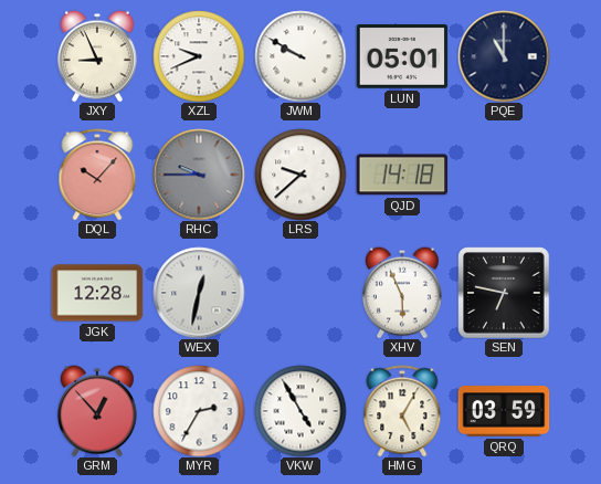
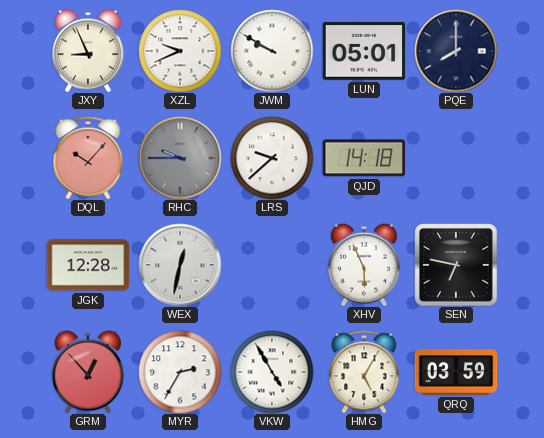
PQE: 11:00 -> 8:00
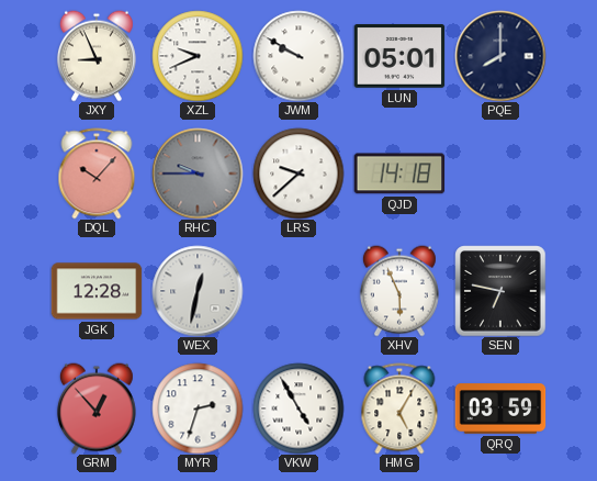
MYR: 2:35 -> 2:33
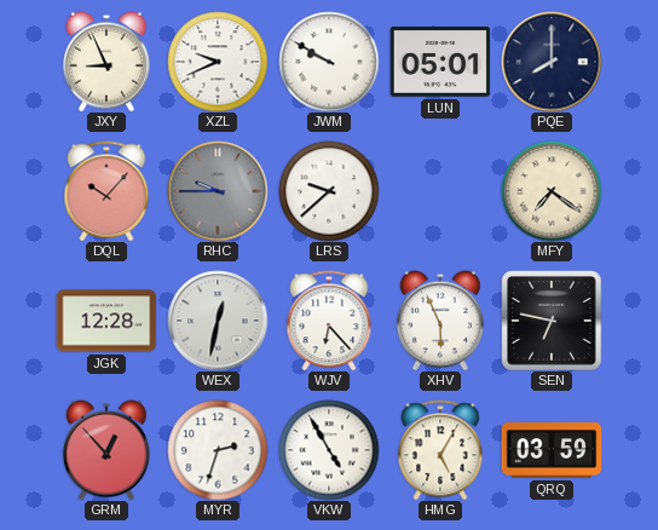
QJD: 14:18 -> none
MFY: none -> 7:21
WJV: none -> 6:23
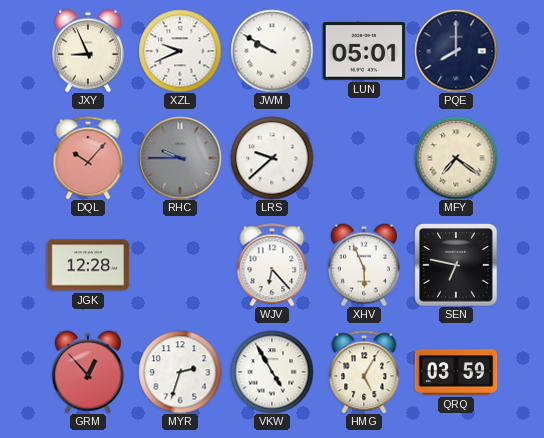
WEX: 12:32 -> none
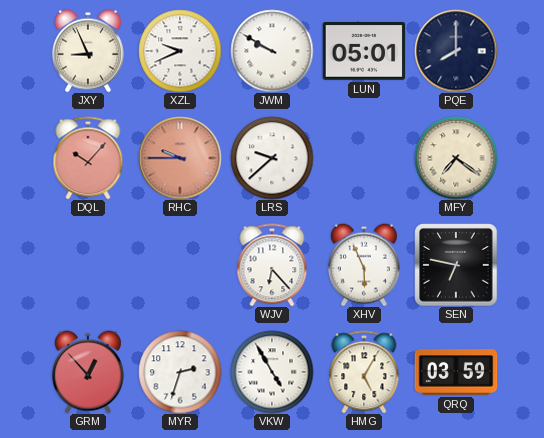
RHC dial: grey -> salmon
JGK: 12:28 -> none
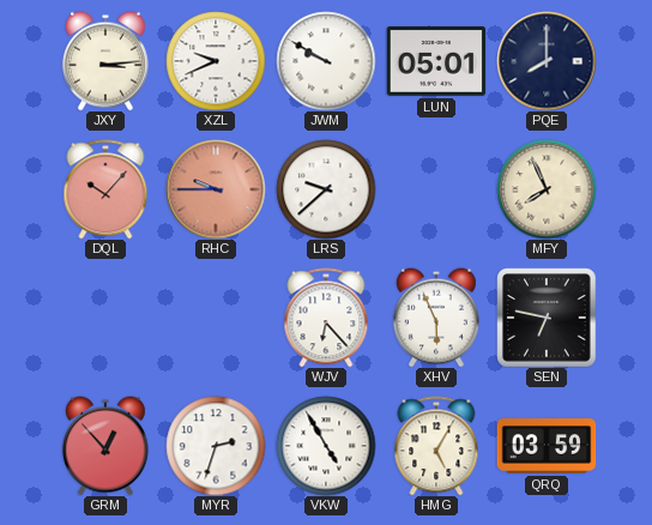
JXY: 8:56 -> 3:14
MFY: 7:21 -> 7:56
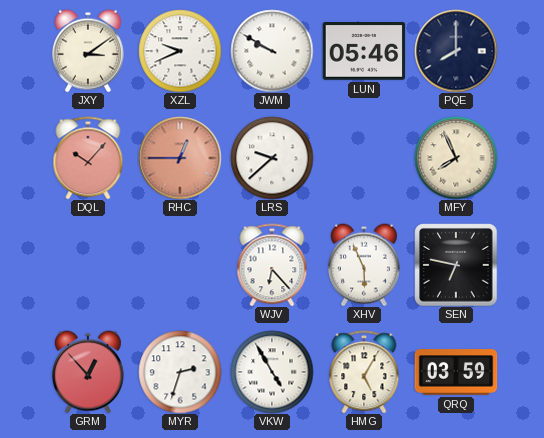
JXY: 3:14 -> 3:09
LUN: 05:01 -> 05:46
RHC: 9:45 -> 12:45
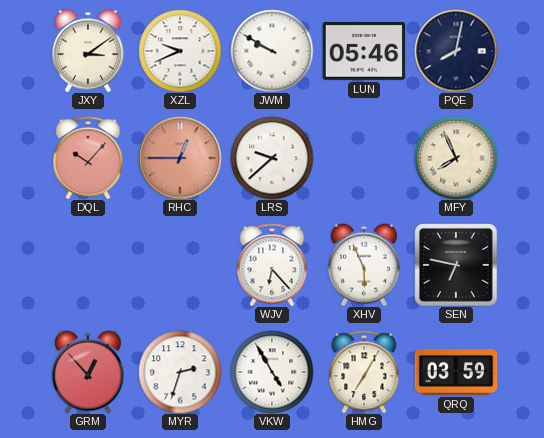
PQE: 8:00 -> 8:02
HMG: 5:05 -> 7:05
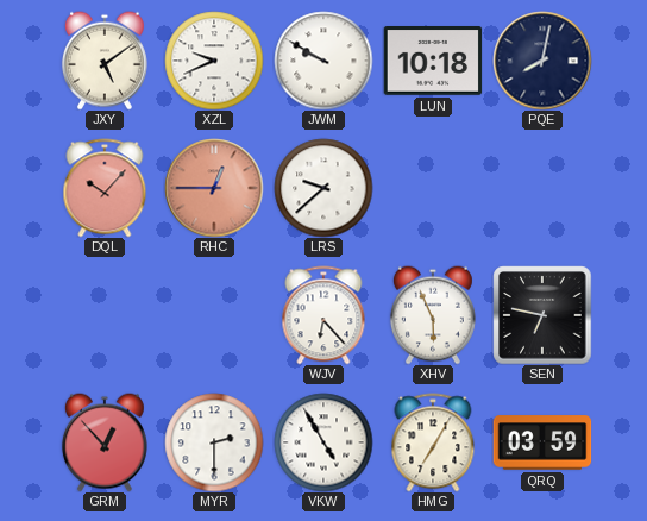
JXY: 3:09 -> 5:09
LUN: 05:46 -> 10:18
MFY: 7:56 -> none
MYR: 2:33 -> 2:30
